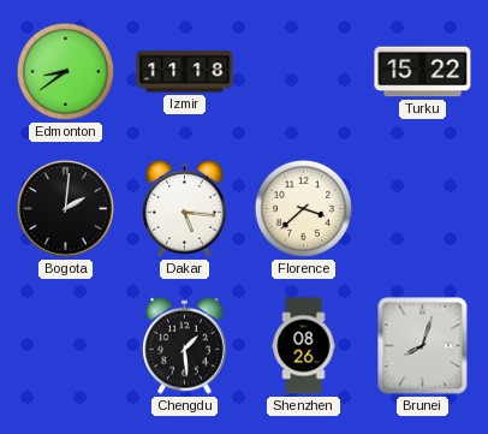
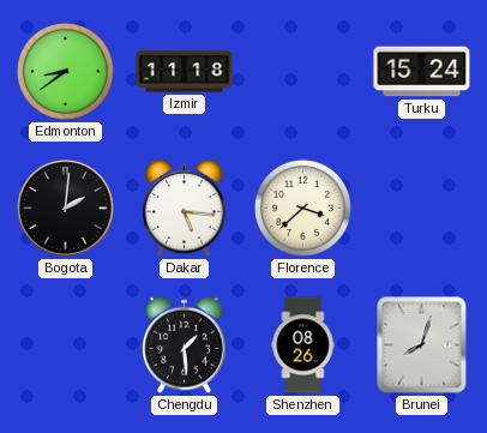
Turku: 15:22 -> 15:24
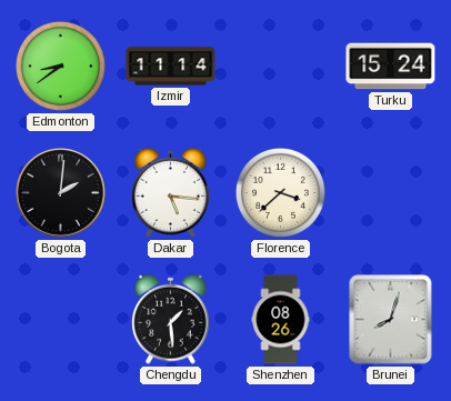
Izmir: 11:18 -> 11:14
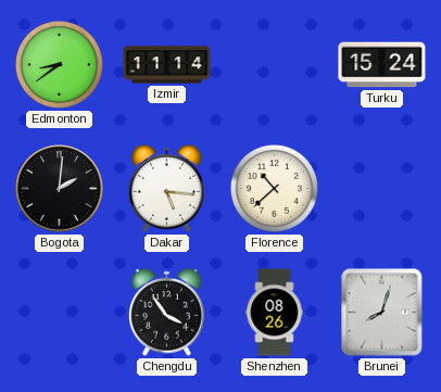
Florence: 3:38 -> 10:38
Chengdu: 1:29 -> 3:54
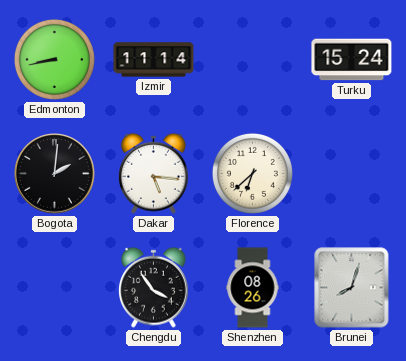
Edmonton: 8:39 -> 8:43
Florence: 10:38 -> 6:38
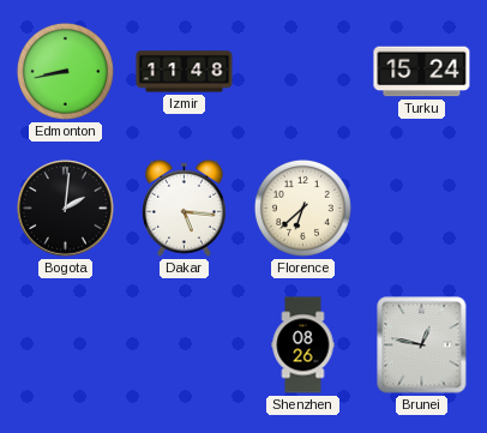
Izmir: 11:14 -> 11:48
Chengdu: 3:54 -> none
Brunei: 8:03 -> 12:47
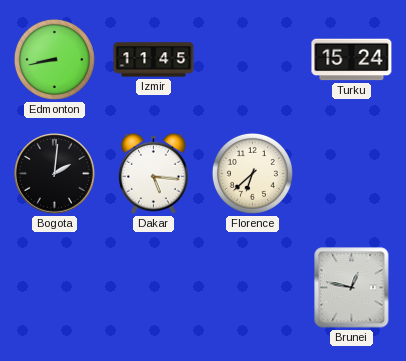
Izmir: 11:48 -> 11:45
Shenzhen: 08:26 -> none
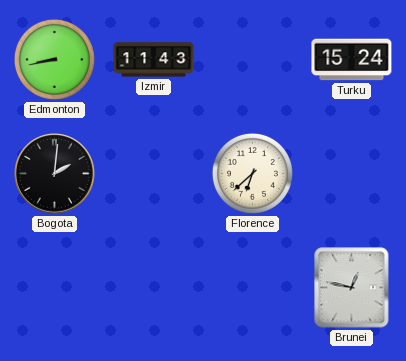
Izmir: 11:45 -> 11:43
Dakar: 5:16 -> none
